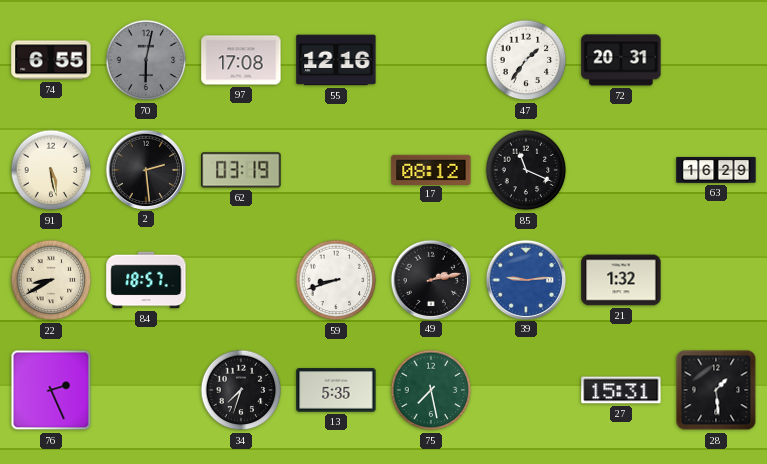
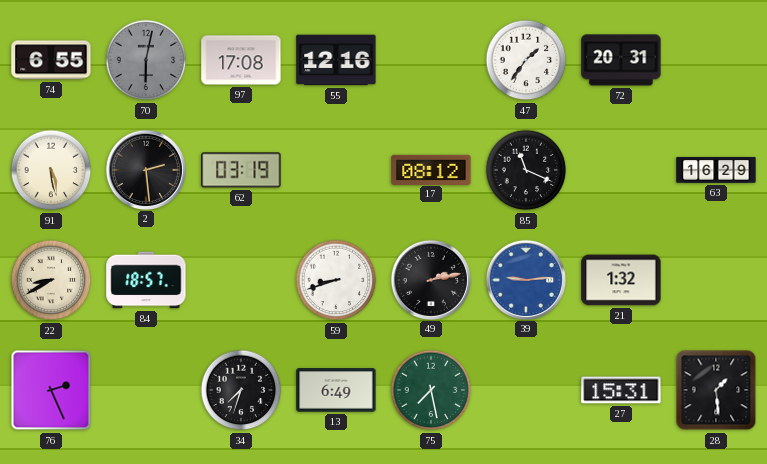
13: 5:35 -> 6:49
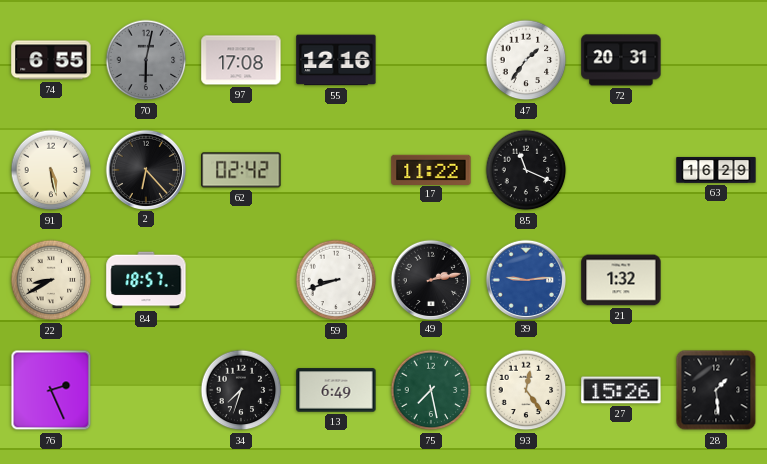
2: 2:29 -> 6:23
62: 03:19 -> 02:42
17: 08:12 -> 11:22
93: none -> 12:24
27: 15:31 -> 15:26
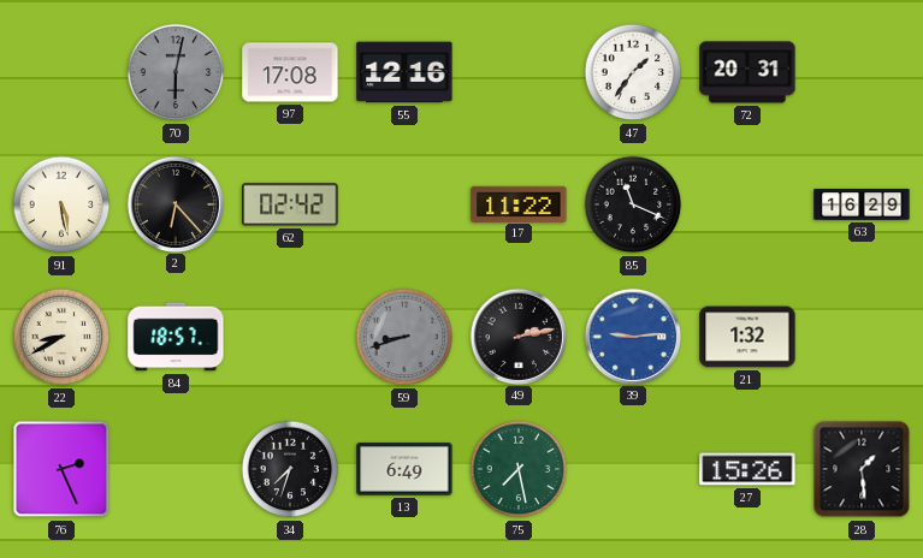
74: 6:55 -> none
59 dial: white -> grey
93: 12:24 -> none
